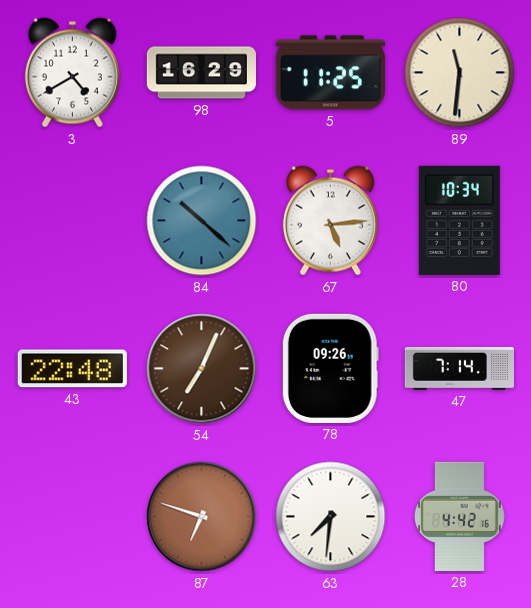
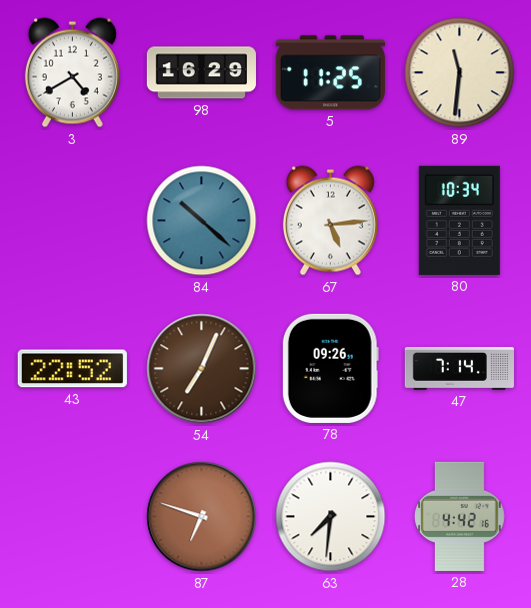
43: 22:48 -> 22:52
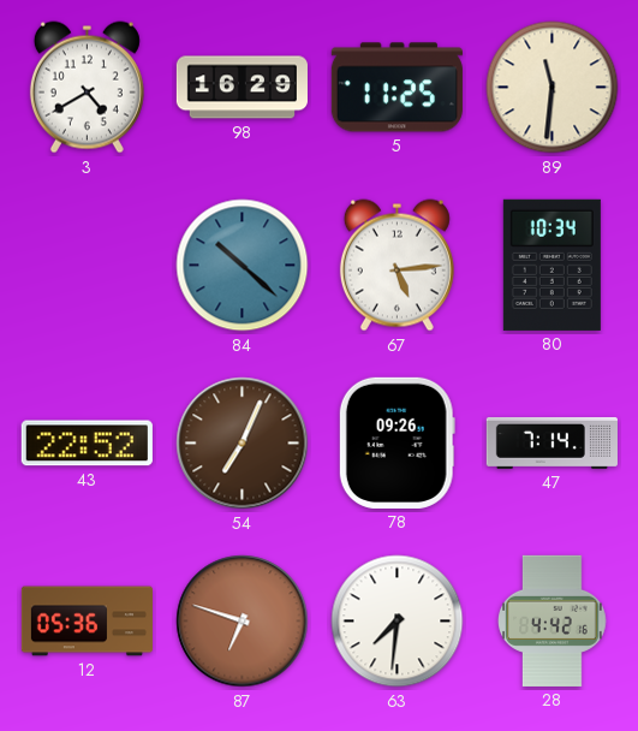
12: none -> 05:36
